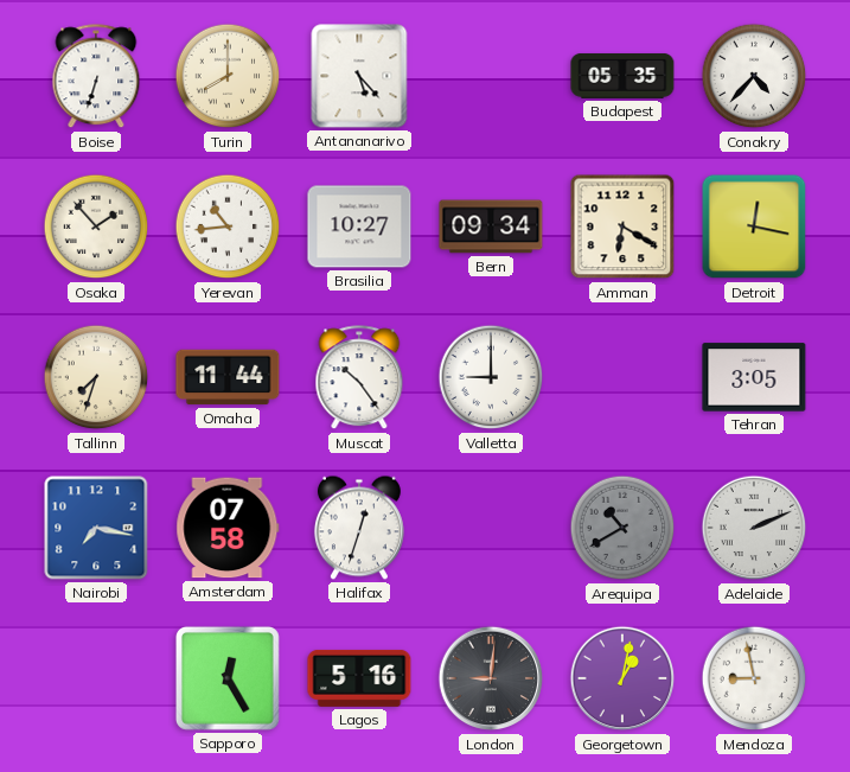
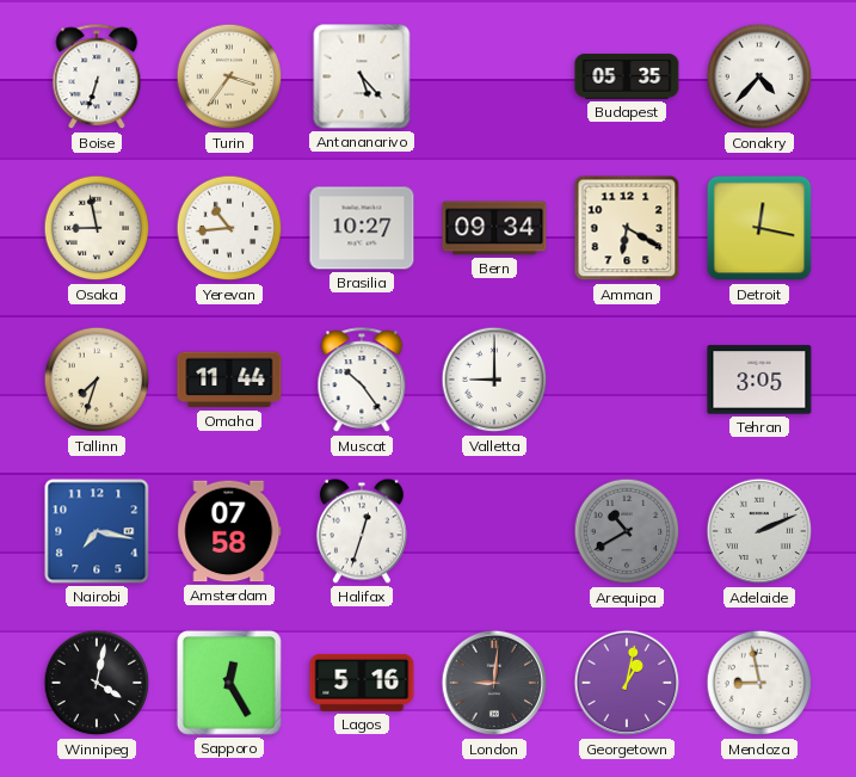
Turin: 8:00 -> 3:36
Osaka: 1:53 -> 8:58
Winnipeg: none -> 4:02
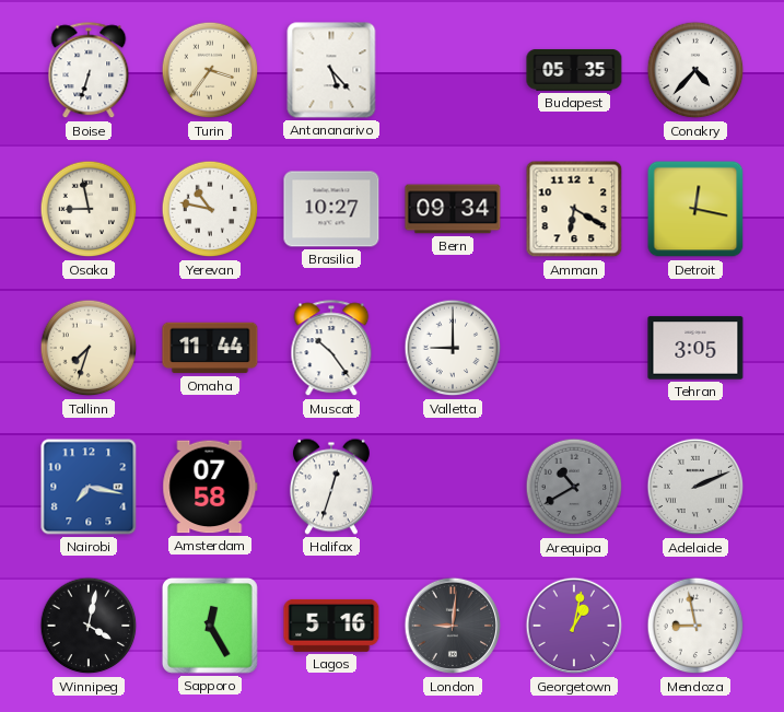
Yerevan: 10:44 -> 10:47
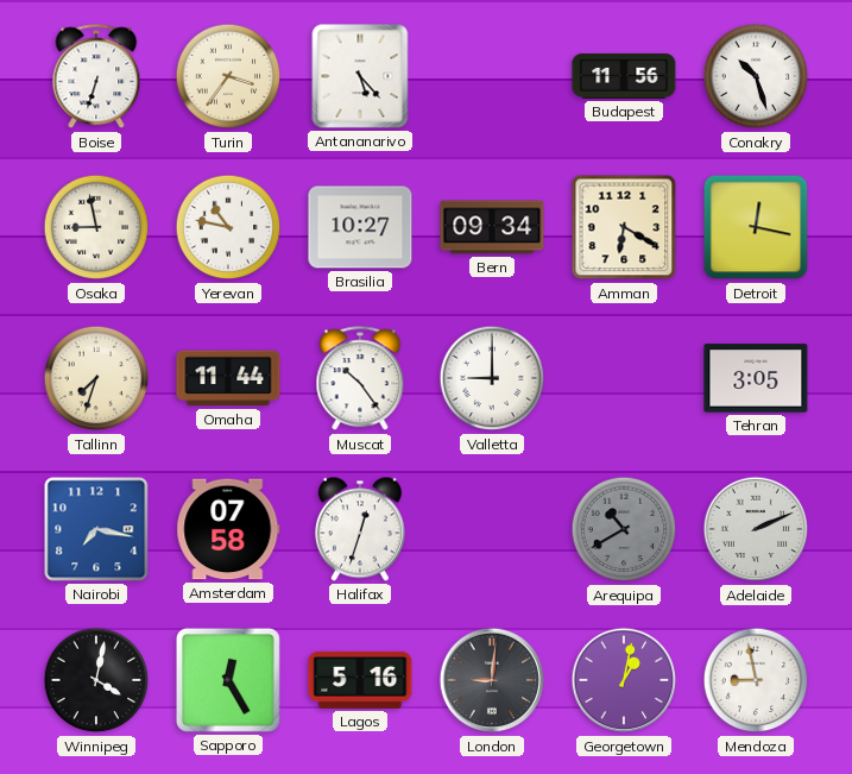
Budapest: 05:35 -> 11:56
Conakry: 4:37 -> 10:27
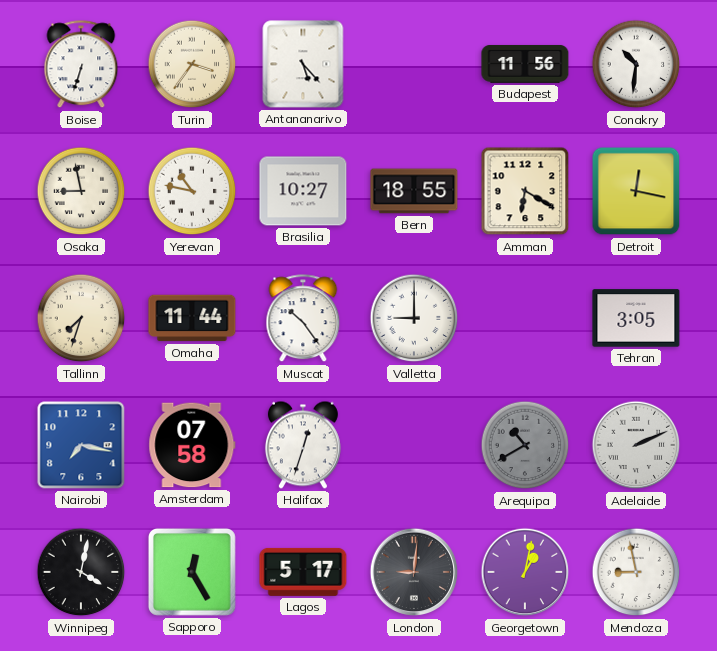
Conakry: 10:27 -> 10:31
Bern: 09:34 -> 18:55
Lagos: 5:16 -> 5:17
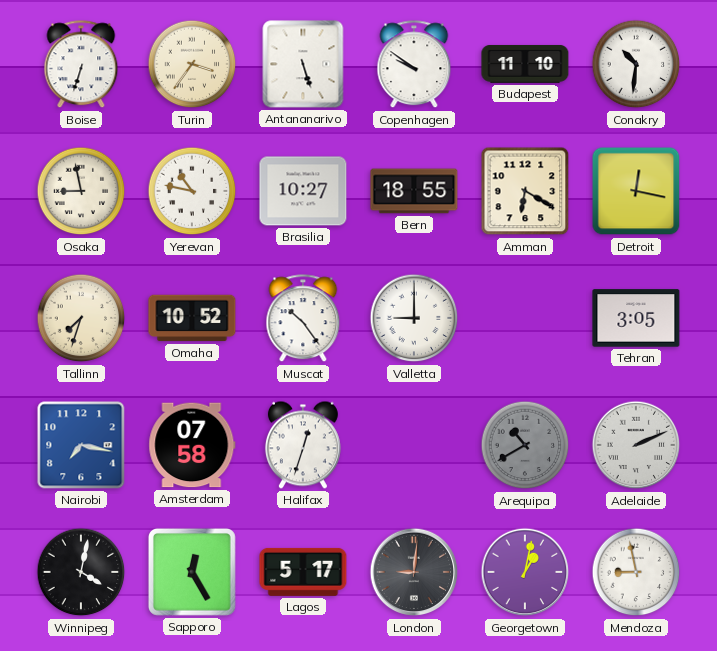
Antananarivo: 5:23 -> 5:27
Copenhagen: none -> 9:51
Budapest: 11:56 -> 11:10
Omaha: 11:44 -> 10:52
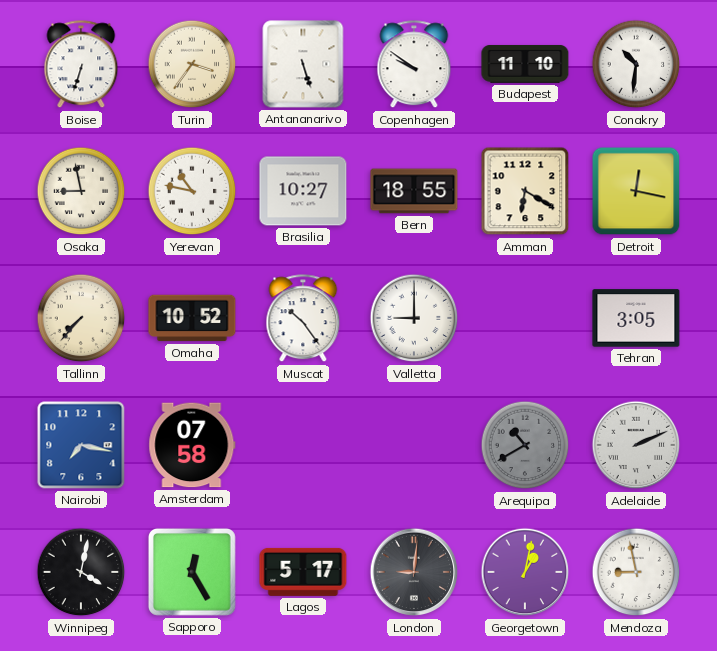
Tallinn: 7:33 -> 7:37
Halifax: 12:33 -> none
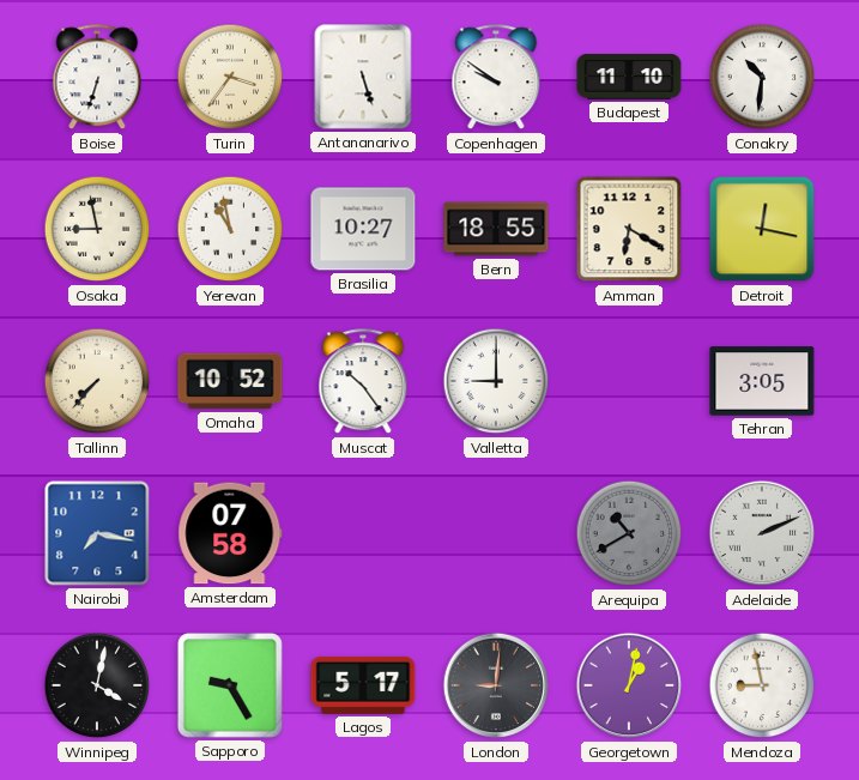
Yerevan: 10:47 -> 10:58
Sapporo: 12:25 -> 9:25
